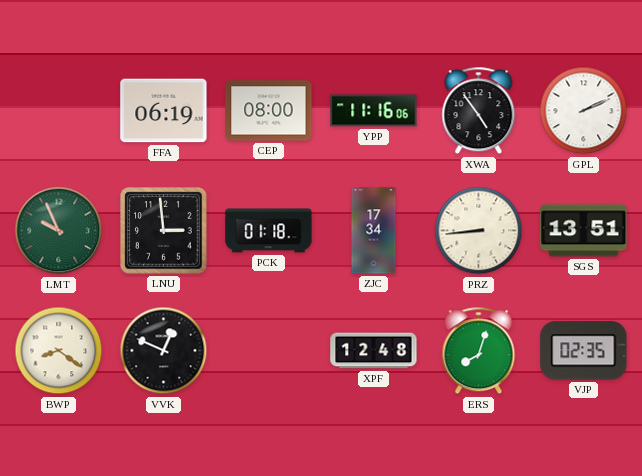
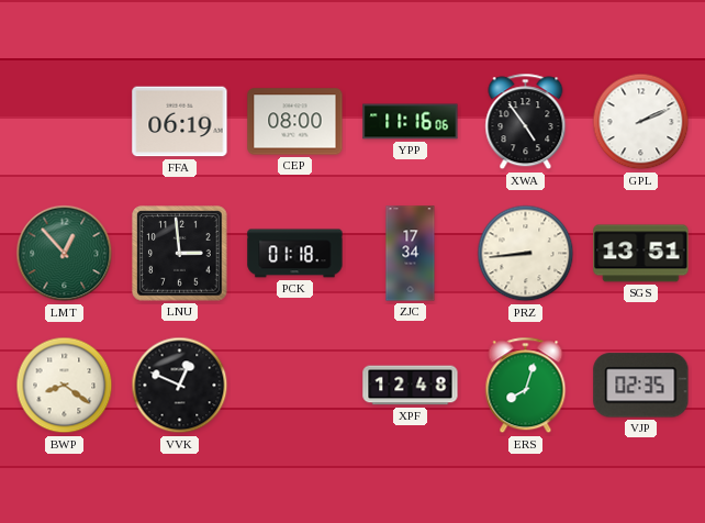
LMT: 9:56 -> 12:53
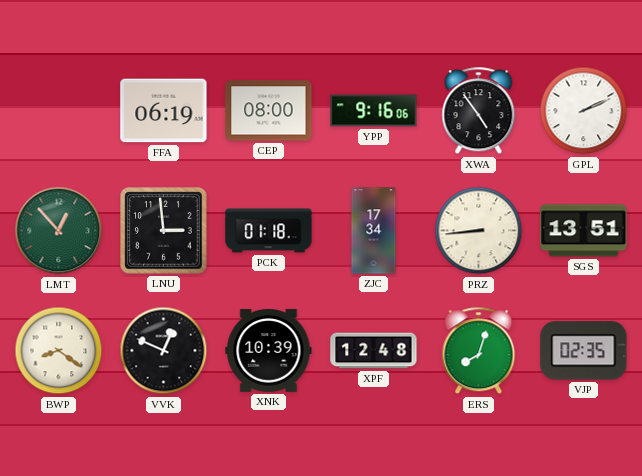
YPP: 11:16 -> 9:16
XNK: none -> 10:39
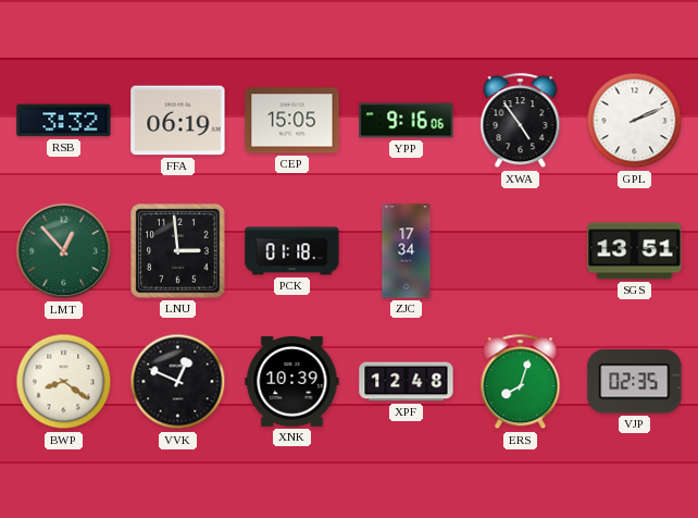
RSB: none -> 3:32
CEP: 08:00 -> 15:05
PRZ: 8:44 -> none
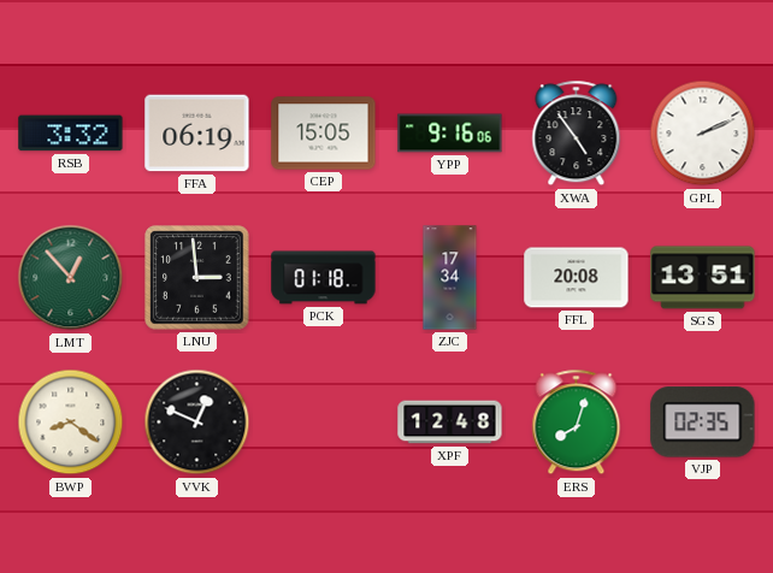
FFL: none -> 20:08
XNK: 10:39 -> none
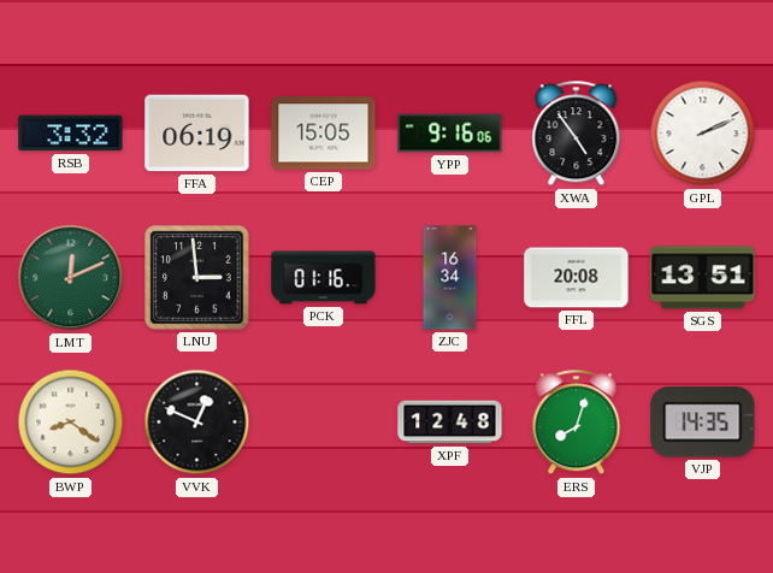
LMT: 12:53 -> 12:11
PCK: 01:18 -> 01:16
ZJC: 17:34 -> 16:34
VJP: 02:35 -> 14:35
